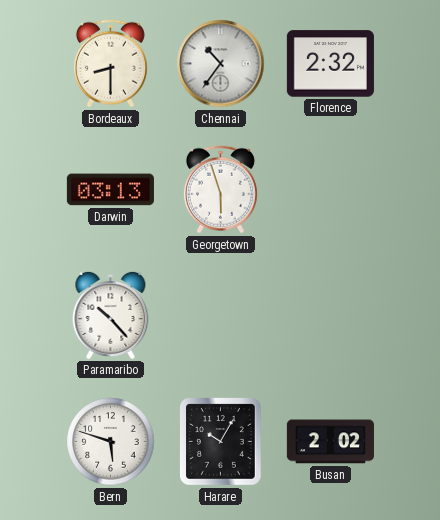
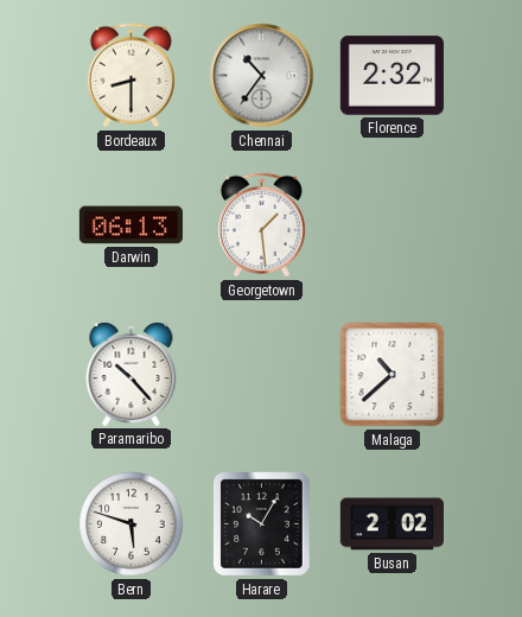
Darwin: 03:13 -> 06:13
Georgetown: 5:57 -> 1:29
Malaga: none -> 10:38
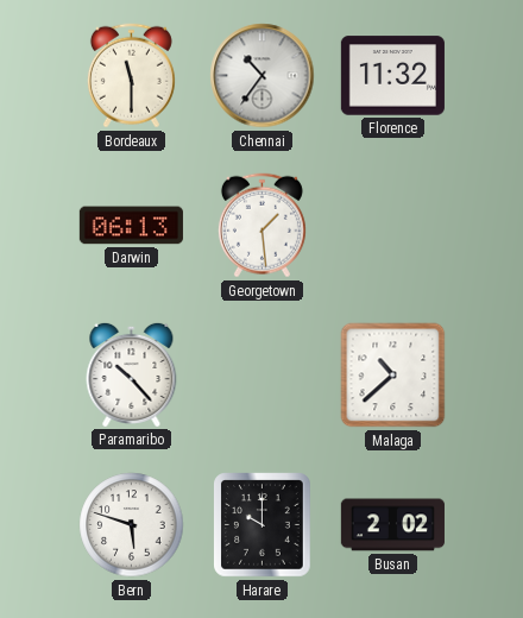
Bordeaux: 8:30 -> 11:30
Florence: 2:32 -> 11:32
Harare: 10:05 -> 10:00
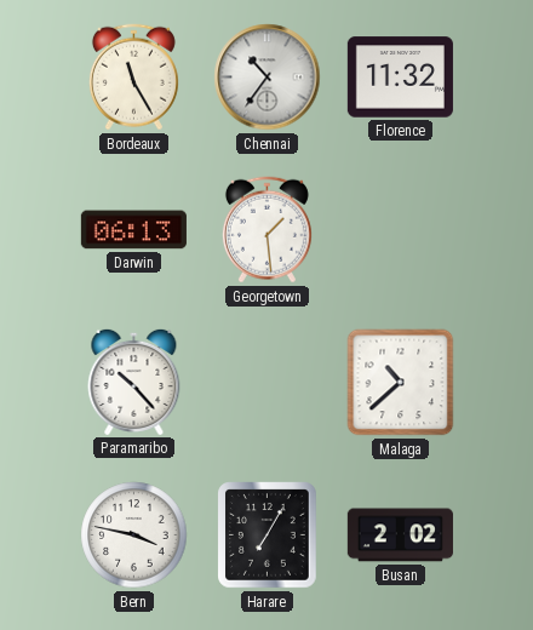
Bordeaux: 11:30 -> 11:25
Bern: 5:48 -> 3:47
Harare: 10:00 -> 7:05
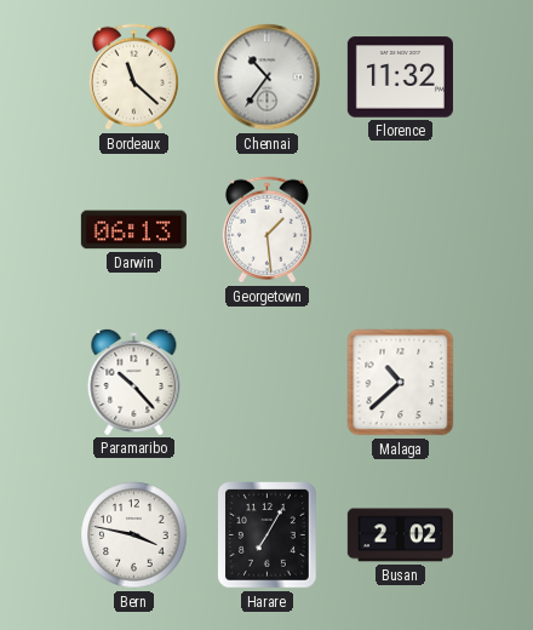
Bordeaux: 11:25 -> 11:22
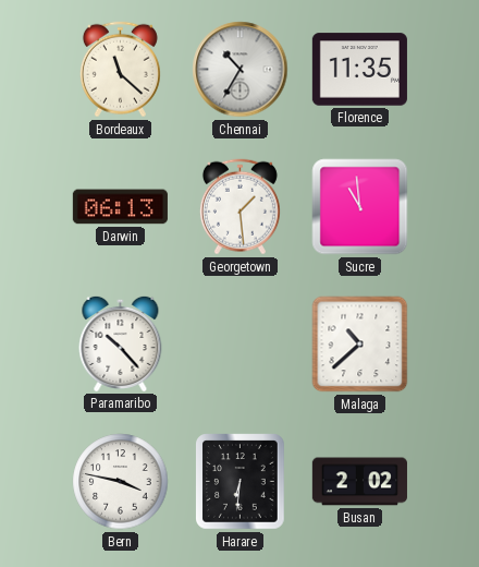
Chennai: 10:36 -> 10:35
Florence: 11:32 -> 11:35
Sucre: none -> 10:59
Harare: 7:05 -> 6:31
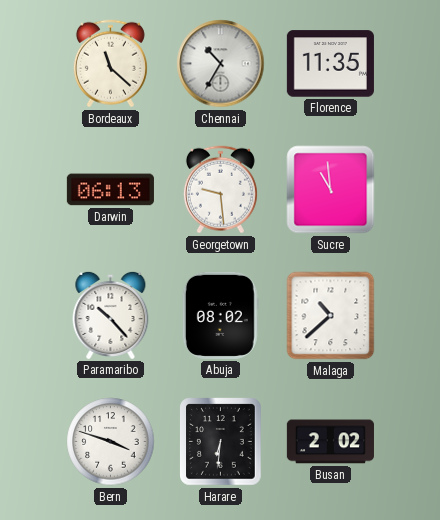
Georgetown: 1:29 -> 9:29
Abuja: none -> 08:02
Bern: 3:47 -> 3:48
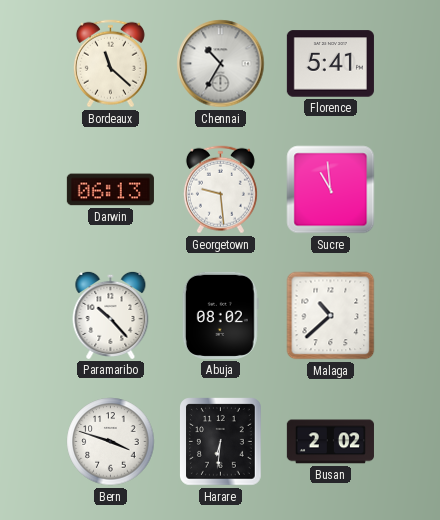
Florence: 11:35 -> 5:41
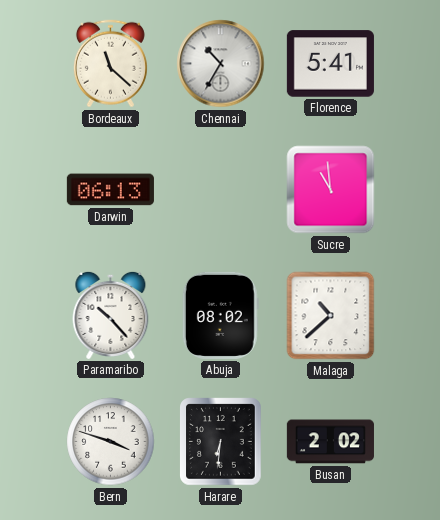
Georgetown: 9:29 -> none
